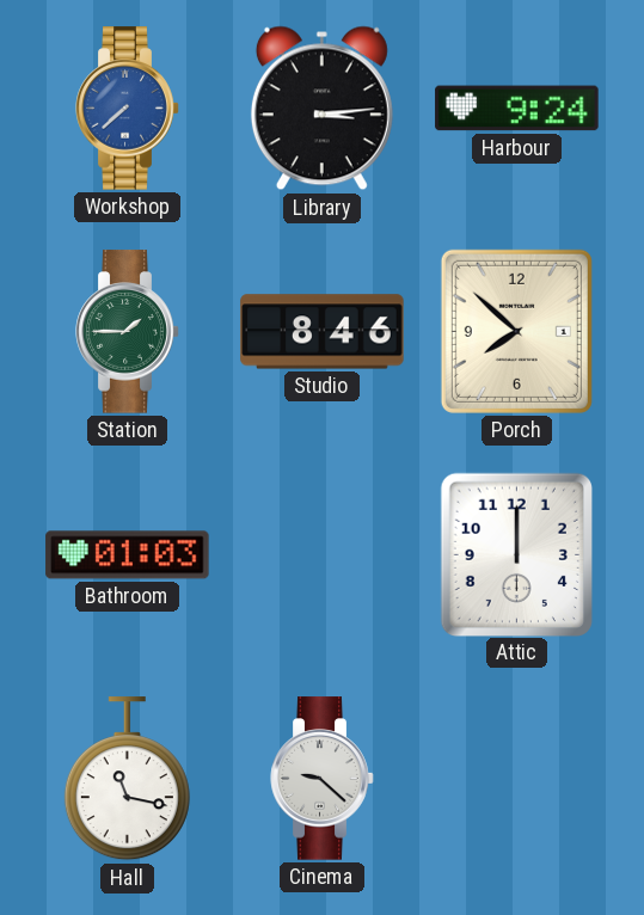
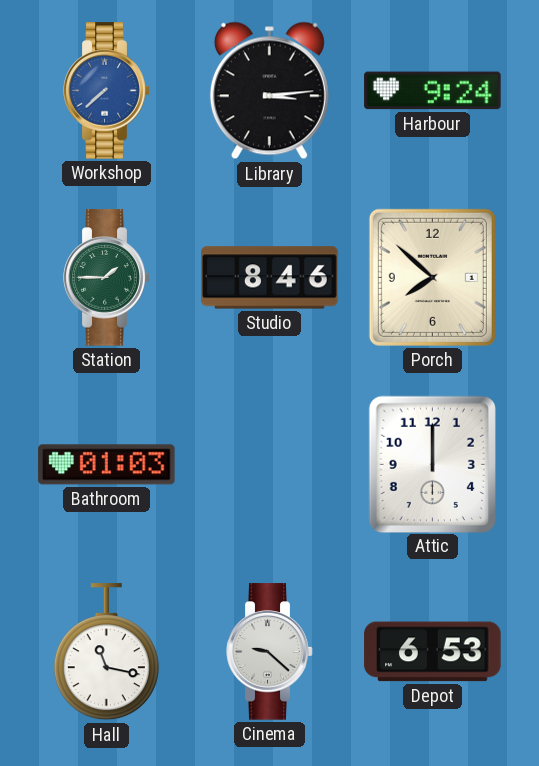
Depot: none -> 6:53
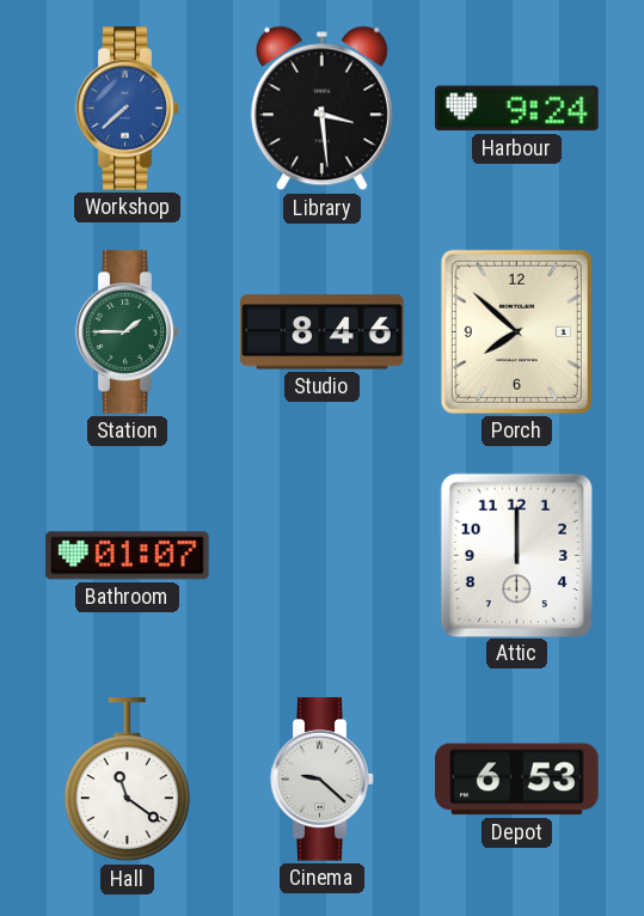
Library: 3:14 -> 3:29
Bathroom: 01:03 -> 01:07
Hall: 11:17 -> 11:21
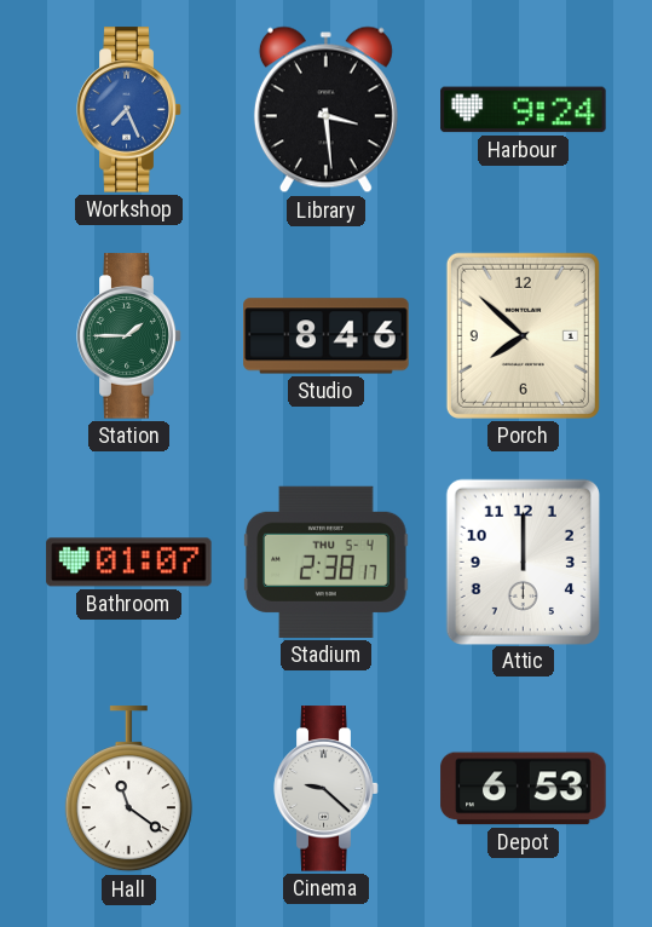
Workshop: 7:38 -> 7:26
Stadium: none -> 2:38
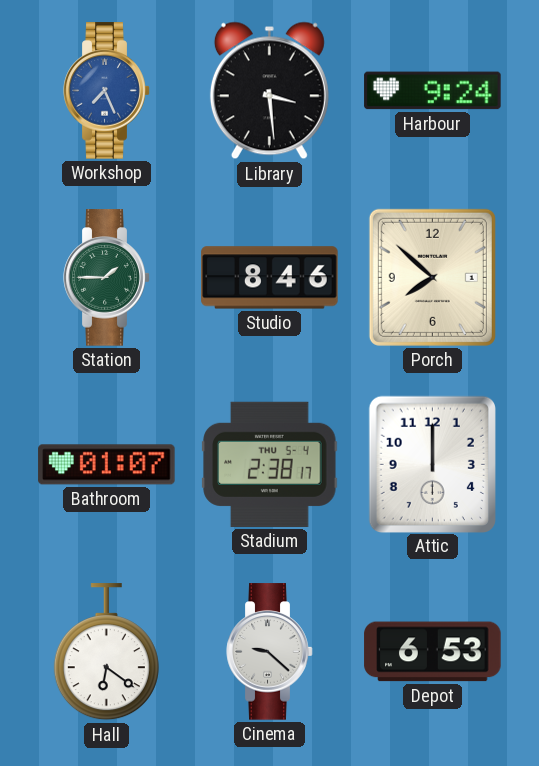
Hall: 11:21 -> 6:21
